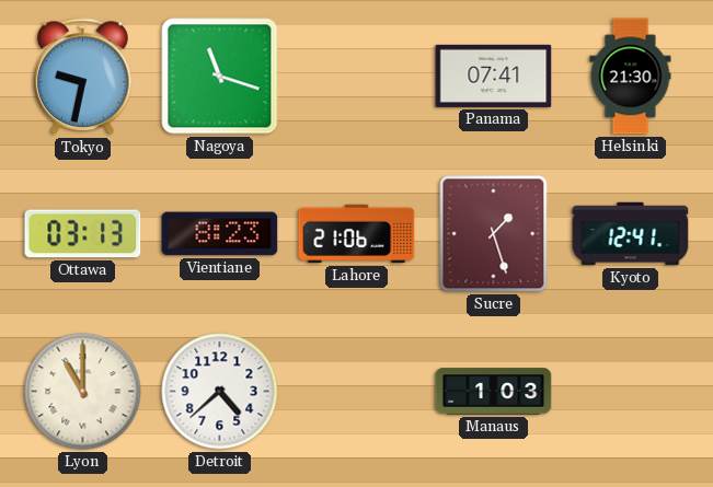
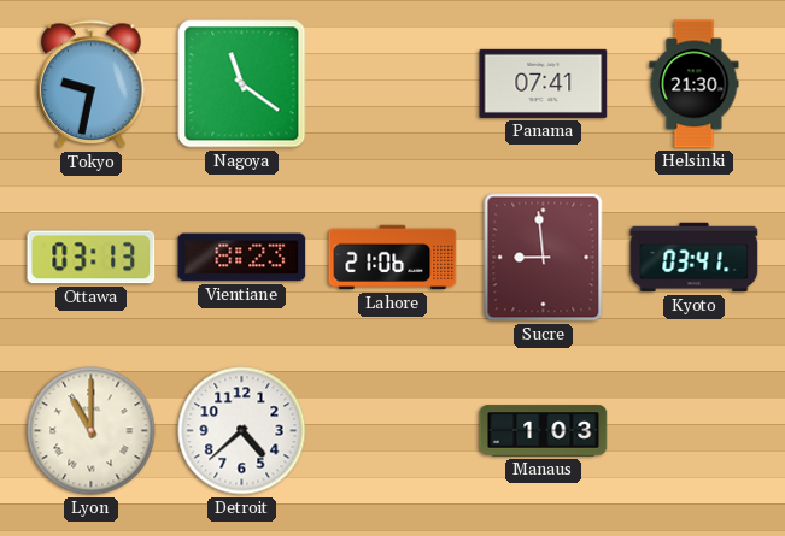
Nagoya: 11:18 -> 11:21
Sucre: 1:27 -> 8:59
Kyoto: 12:41 -> 03:41
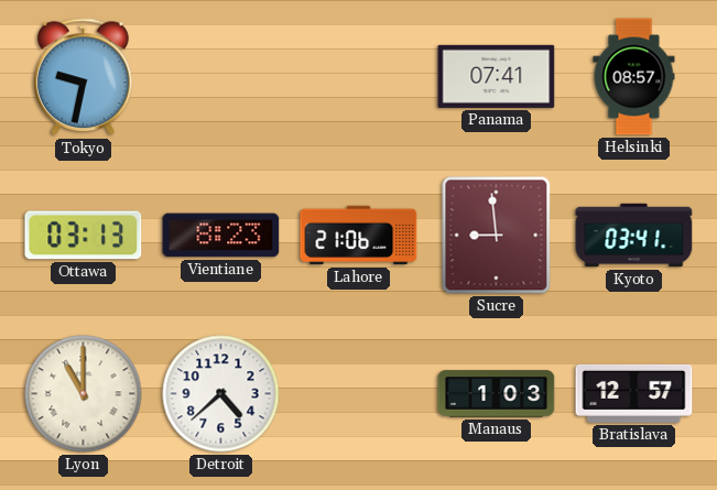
Nagoya: 11:21 -> none
Helsinki: 21:30 -> 08:57
Bratislava: none -> 12:57
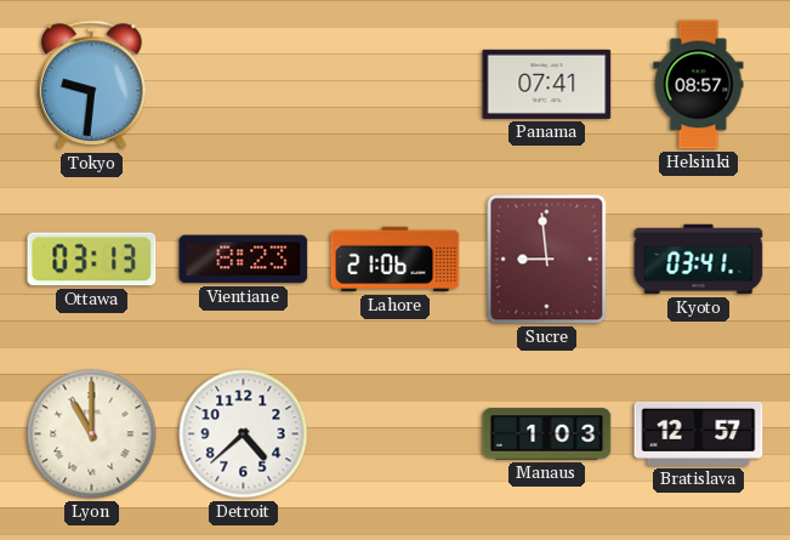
Tokyo: 9:32 -> 9:31
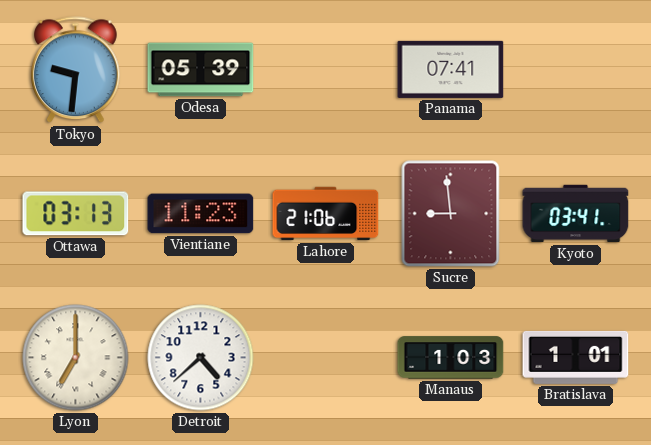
Odesa: none -> 05:39
Helsinki: 08:57 -> none
Vientiane: 8:23 -> 11:23
Lyon: 11:00 -> 7:00
Bratislava: 12:57 -> 1:01
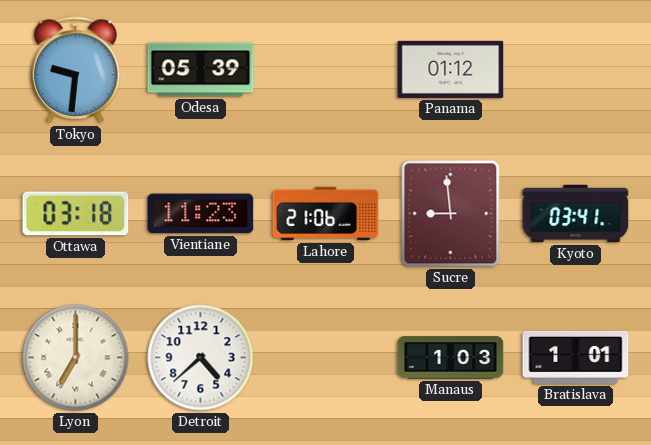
Panama: 07:41 -> 01:12
Ottawa: 03:13 -> 03:18
